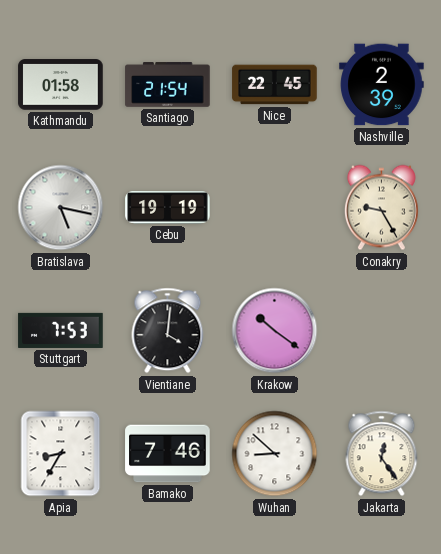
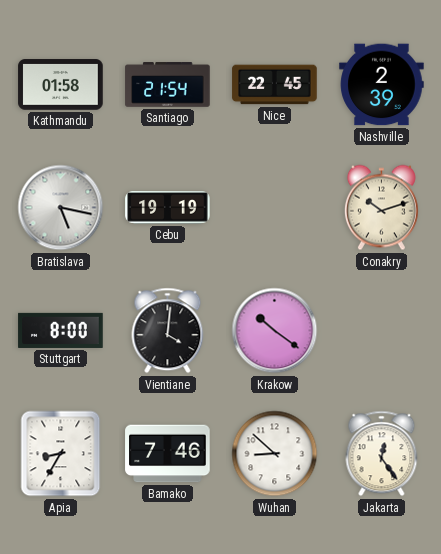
Conakry: 9:25 -> 10:12
Stuttgart: 7:53 -> 8:00
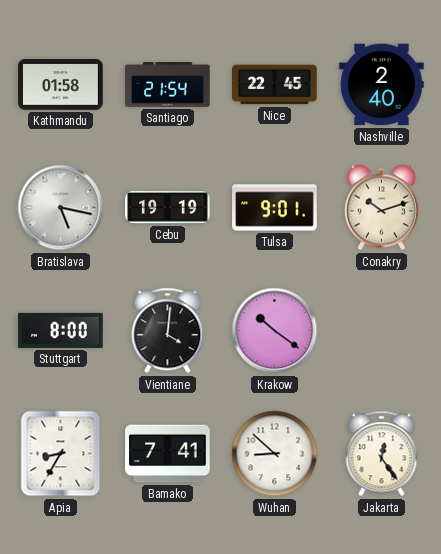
Nashville: 2:39 -> 2:40
Tulsa: none -> 9:01
Bamako: 7:46 -> 7:41
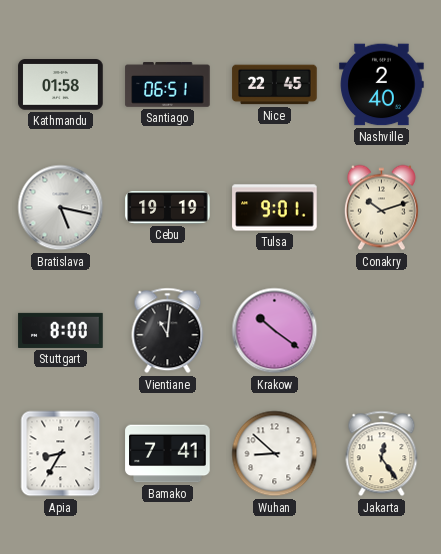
Santiago: 21:54 -> 06:51
Vientiane: 4:01 -> 11:01
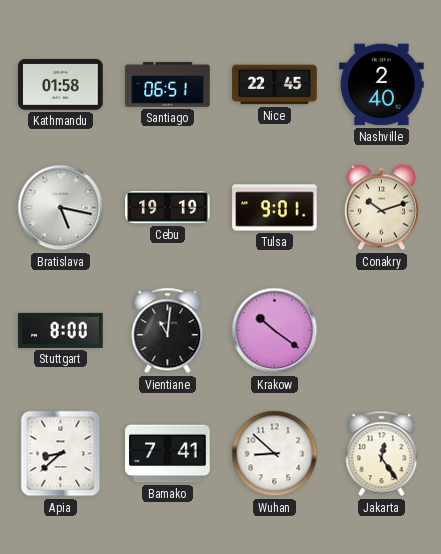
Apia: 8:35 -> 8:38
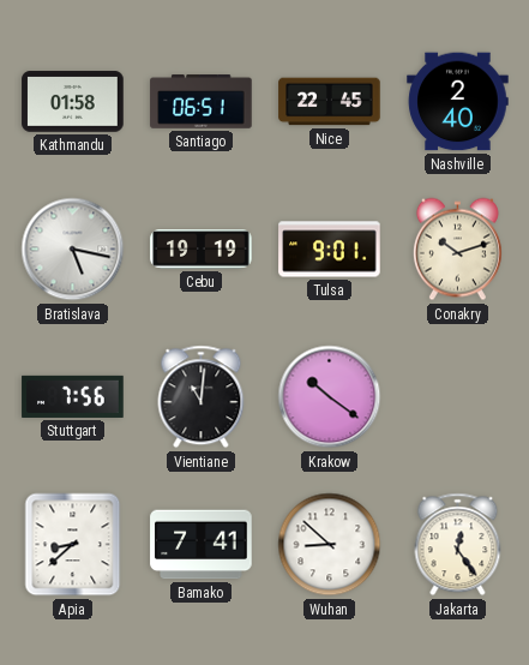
Stuttgart: 8:00 -> 7:56
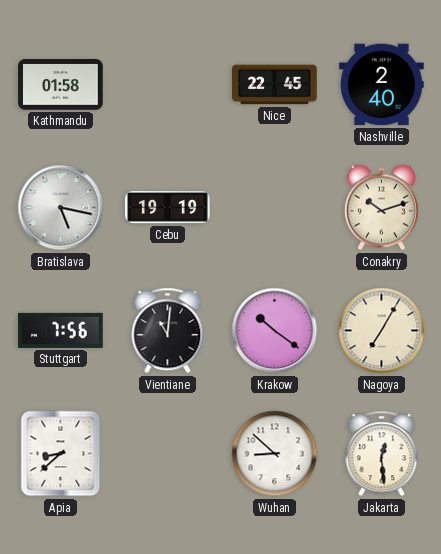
Santiago: 06:51 -> none
Tulsa: 9:01 -> none
Nagoya: none -> 7:05
Bamako: 7:41 -> none
Jakarta: 12:24 -> 12:29
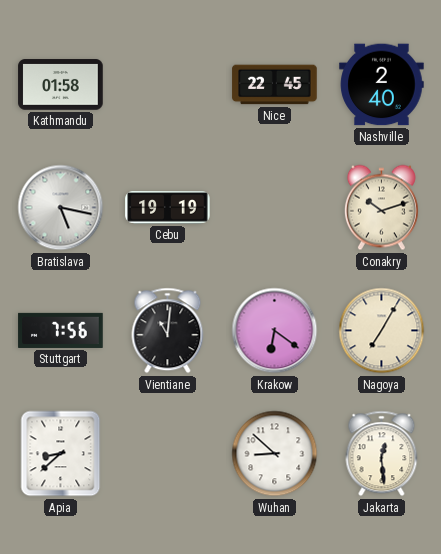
Krakow: 10:21 -> 6:21
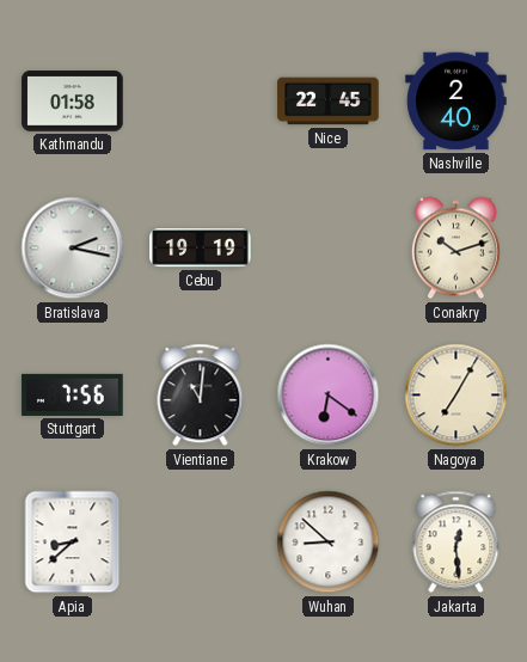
Bratislava: 5:17 -> 2:17
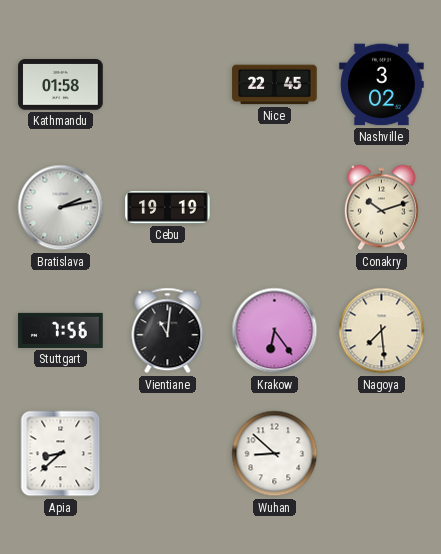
Nashville: 2:40 -> 3:02
Bratislava: 2:17 -> 2:13
Krakow: 6:21 -> 6:24
Nagoya: 7:05 -> 7:29
Jakarta: 12:29 -> none
